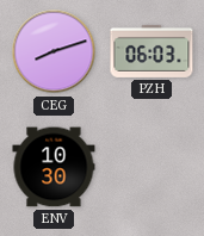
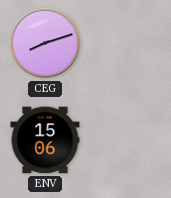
PZH: 06:03 -> none
ENV: 10:30 -> 15:06
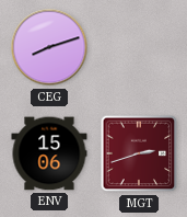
MGT: none -> 2:42
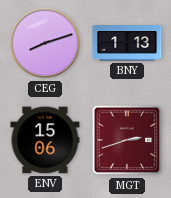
BNY: none -> 1:13
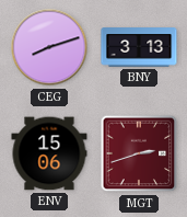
BNY: 1:13 -> 3:13
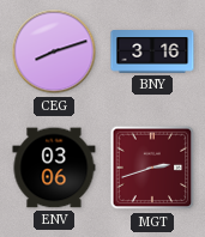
BNY: 3:13 -> 3:16
ENV: 15:06 -> 03:06
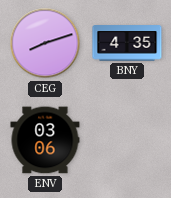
BNY: 3:16 -> 4:35
MGT: 2:42 -> none
